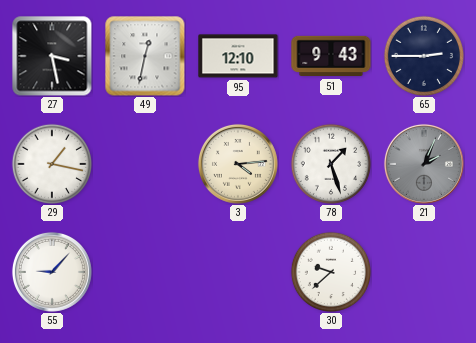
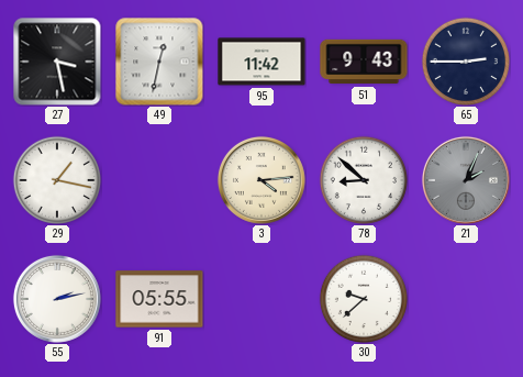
95: 12:10 -> 11:42
78: 1:27 -> 8:52
55: 9:07 -> 2:13
91: none -> 05:55
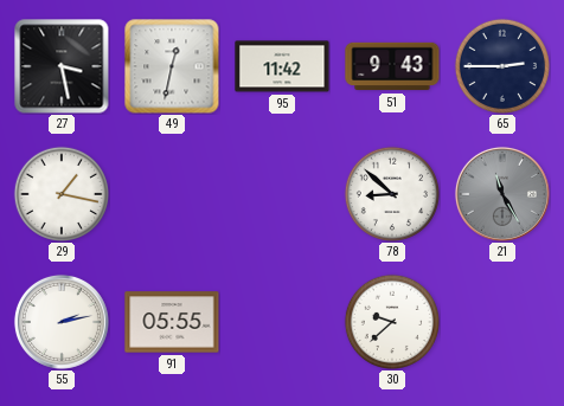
3: 4:14 -> none
21: 2:04 -> 11:25
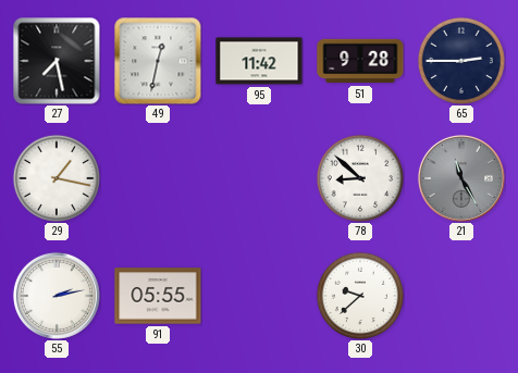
27: 3:28 -> 7:28
51: 9:43 -> 9:28
